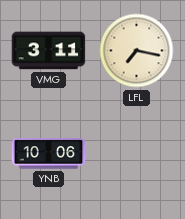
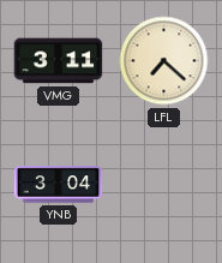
LFL: 7:17 -> 7:22
YNB: 10:06 -> 3:04
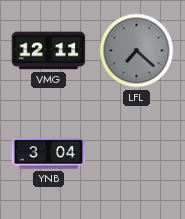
VMG: 3:11 -> 12:11
LFL dial: cream -> grey
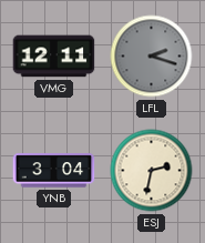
LFL: 7:22 -> 2:18
ESJ: none -> 2:32
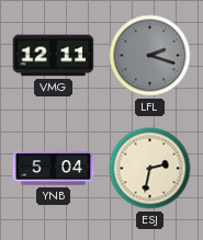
YNB: 3:04 -> 5:04
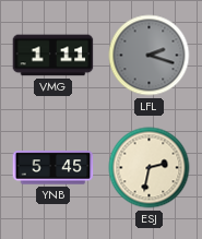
VMG: 12:11 -> 1:11
YNB: 5:04 -> 5:45
